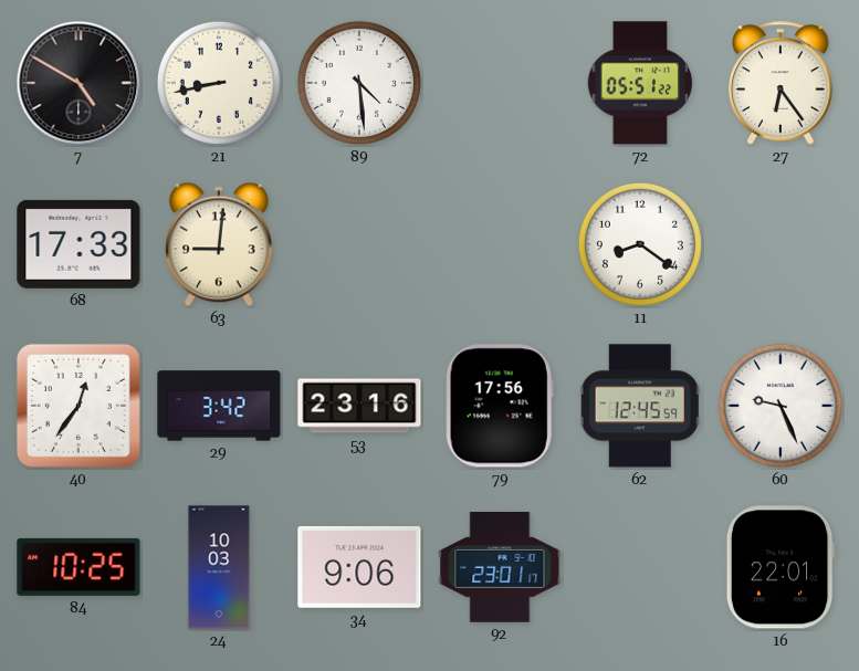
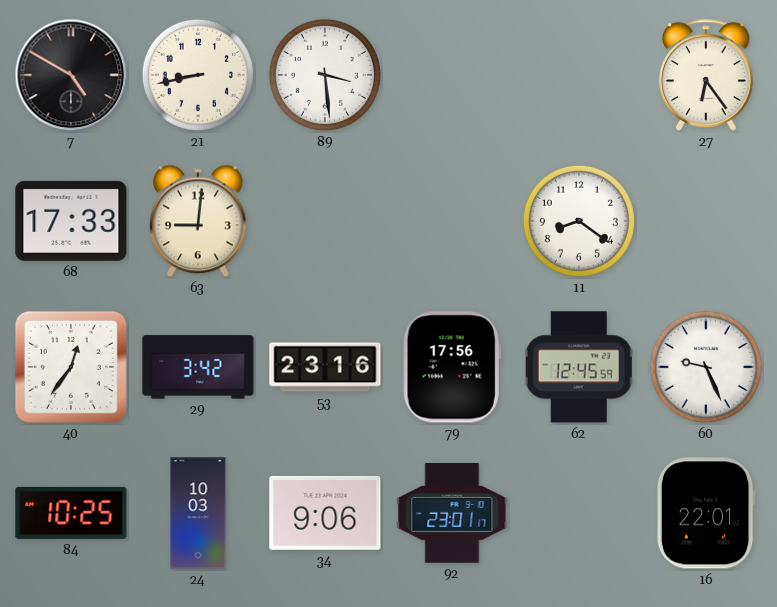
89: 4:29 -> 3:29
72: 05:51 -> none
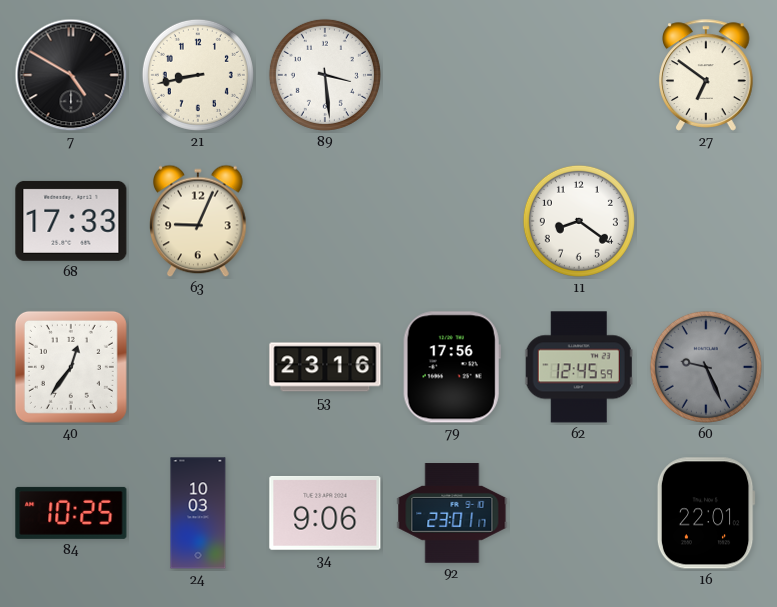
27: 6:24 -> 6:51
63: 9:01 -> 9:04
29: 3:42 -> none
60 dial: white -> grey
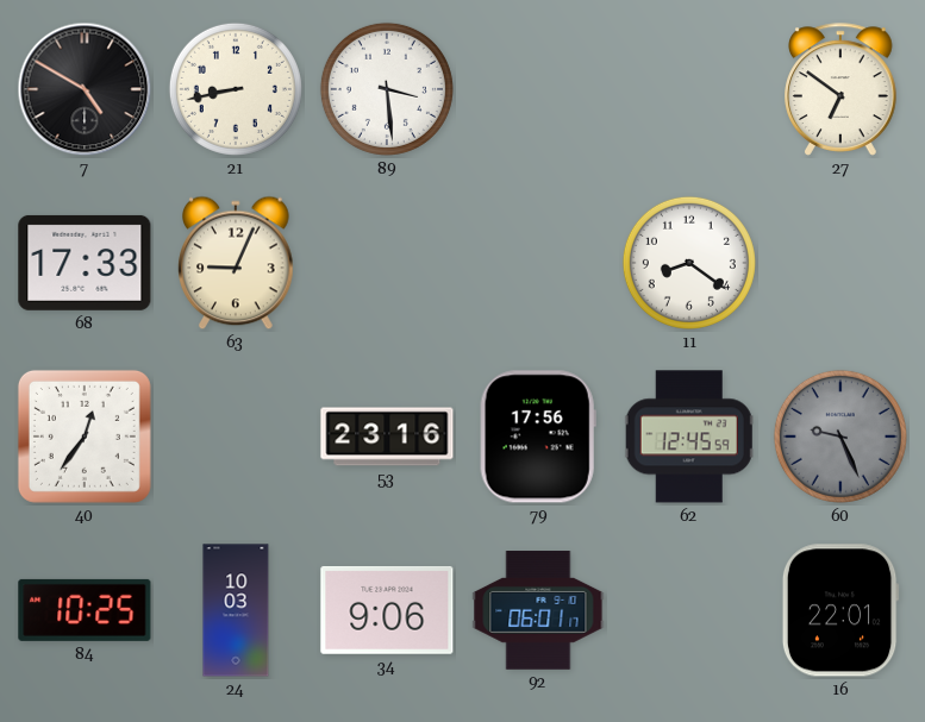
92: 23:01 -> 06:01
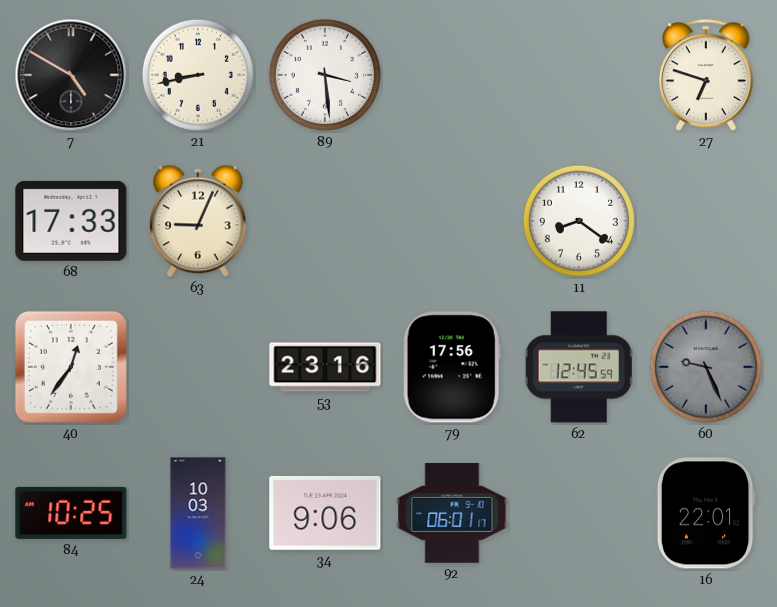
27: 6:51 -> 6:48
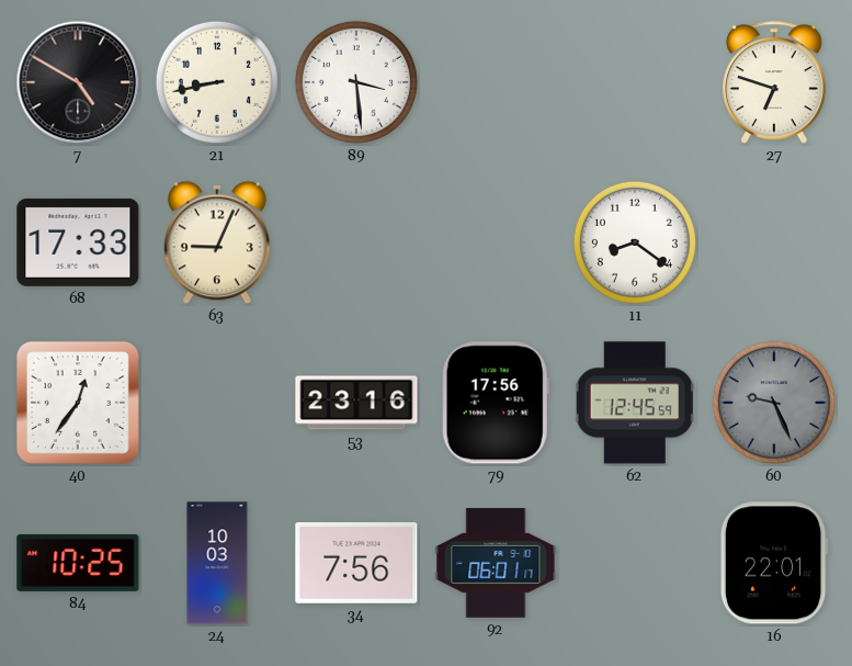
34: 9:06 -> 7:56
